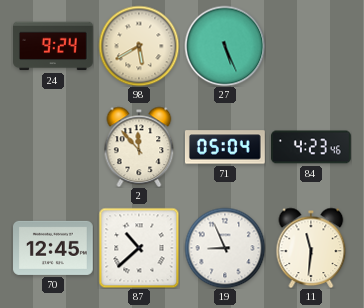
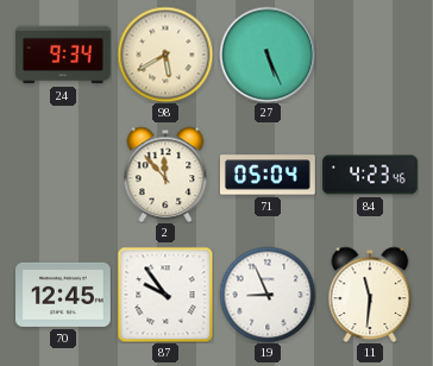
24: 9:24 -> 9:34
87: 10:38 -> 9:54
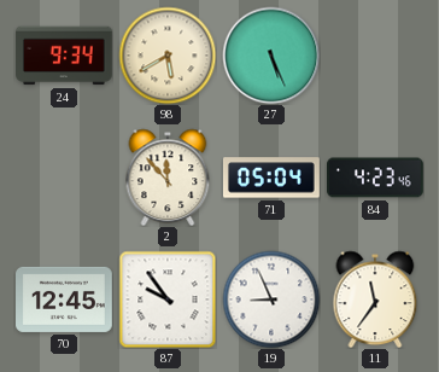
11: 11:31 -> 11:36
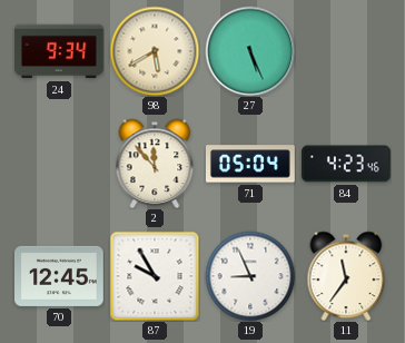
87: 9:54 -> 9:55
